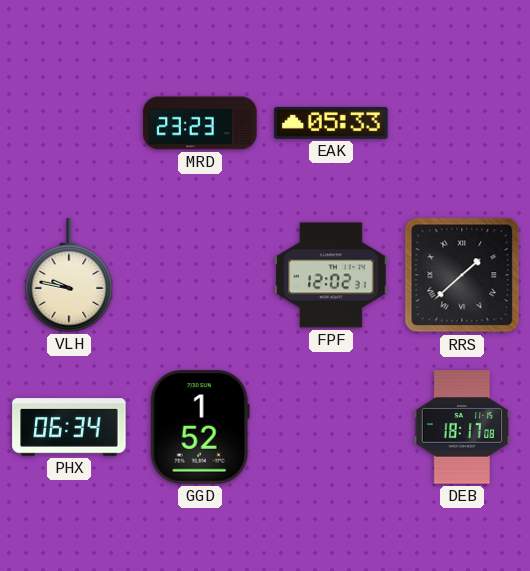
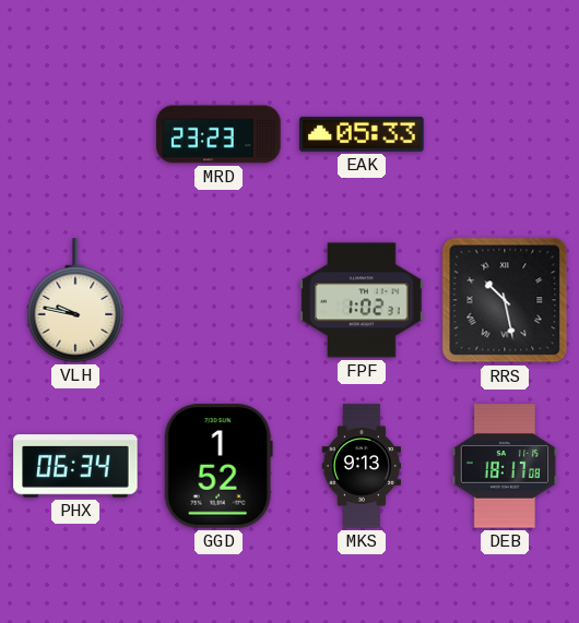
FPF: 12:02 -> 1:02
RRS: 1:38 -> 10:28
MKS: none -> 9:13
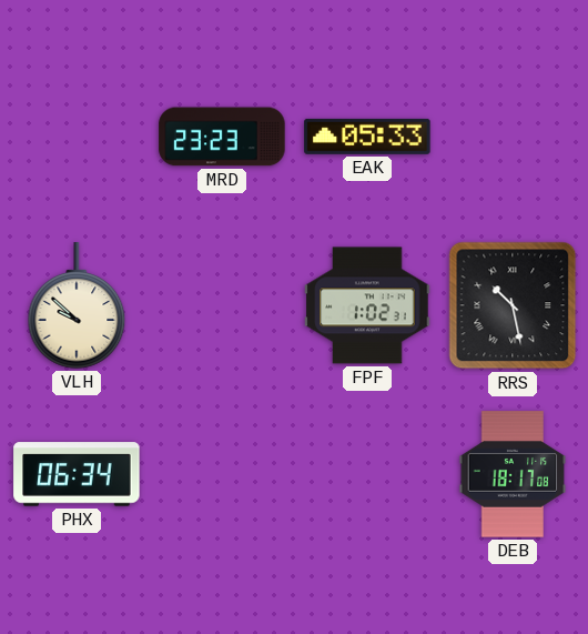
VLH: 9:47 -> 9:52
GGD: 1:52 -> none
MKS: 9:13 -> none
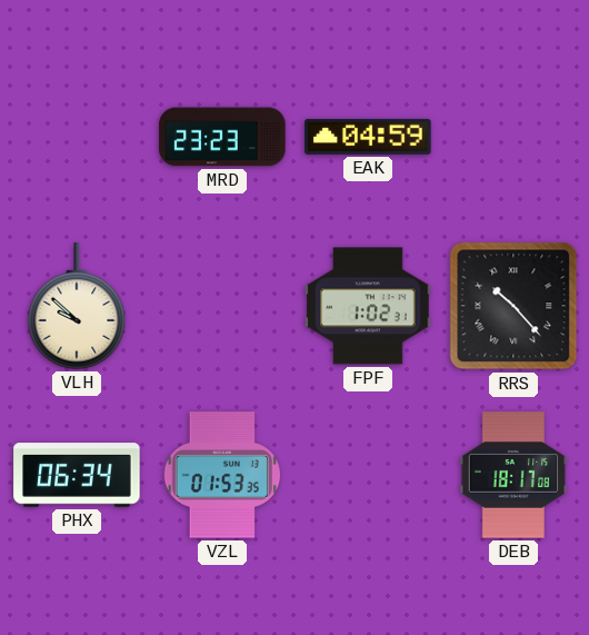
EAK: 05:33 -> 04:59
RRS: 10:28 -> 10:23
VZL: none -> 01:53
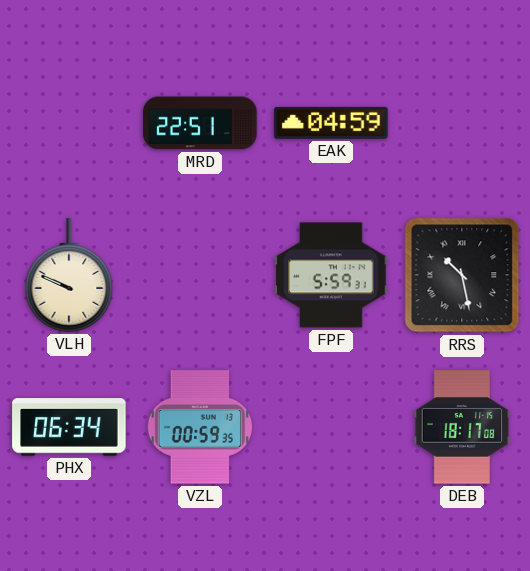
MRD: 23:23 -> 22:51
VLH: 9:52 -> 9:49
FPF: 1:02 -> 5:59
RRS: 10:23 -> 10:28
VZL: 01:53 -> 00:59
